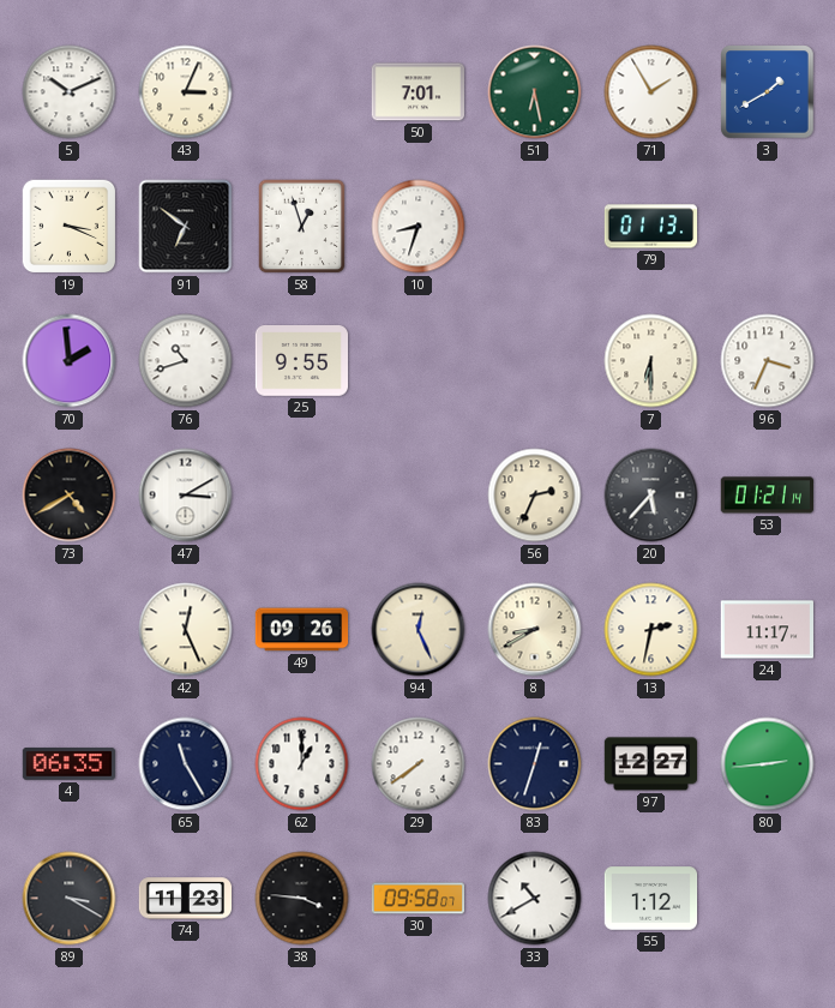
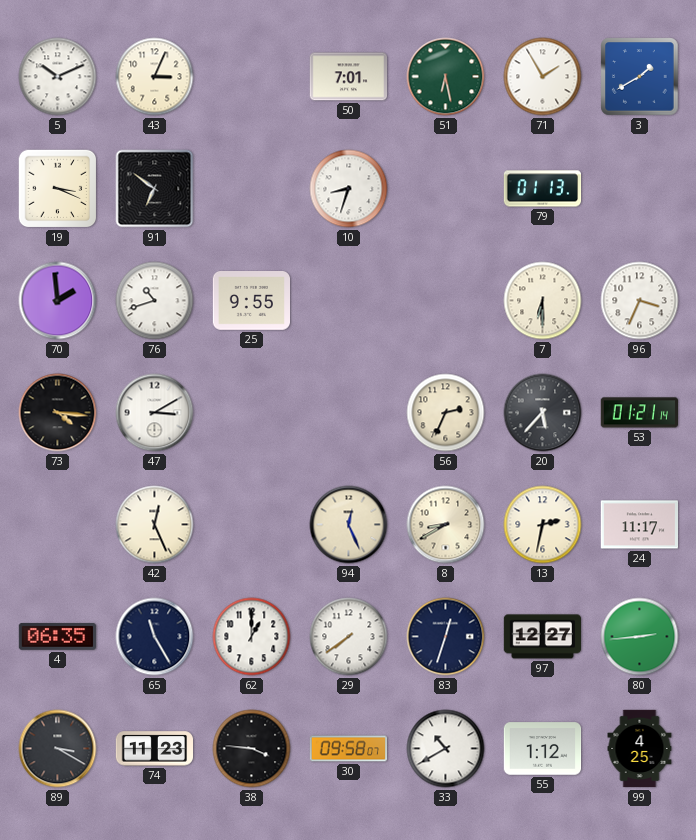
58: 12:57 -> none
73: 4:40 -> 4:16
49: 09:26 -> none
99: none -> 4:25
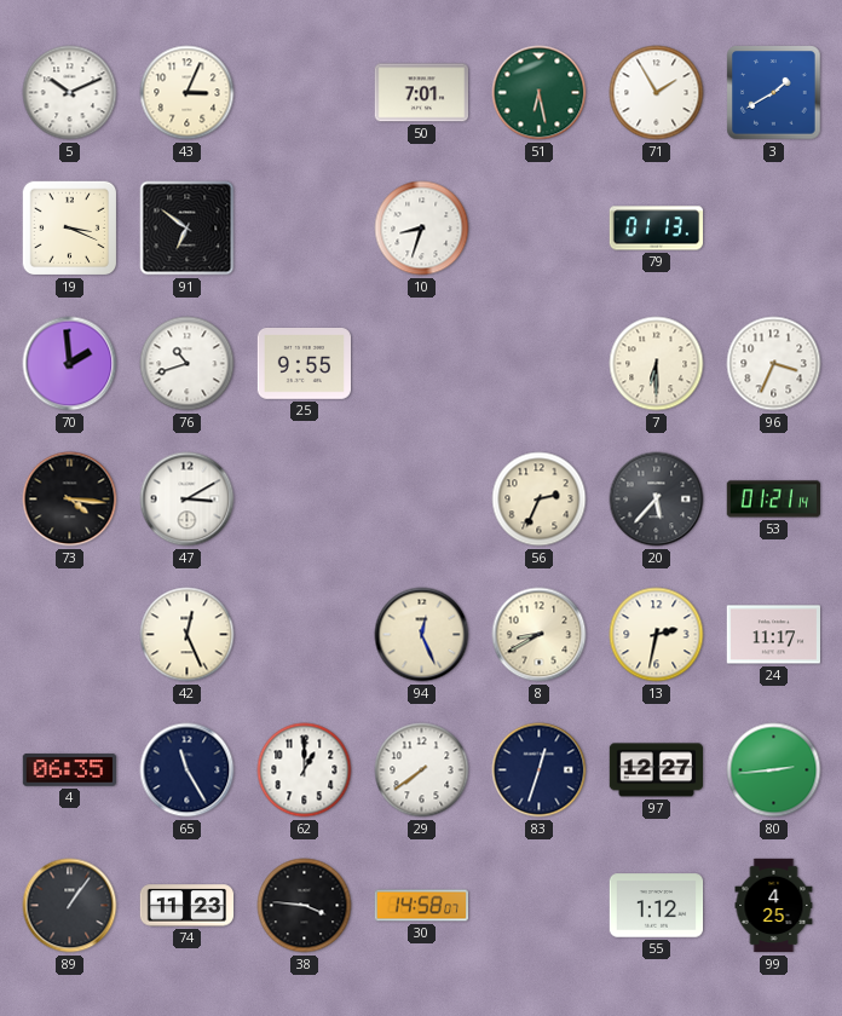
89: 3:20 -> 1:06
30: 09:58 -> 14:58
33: 10:40 -> none
